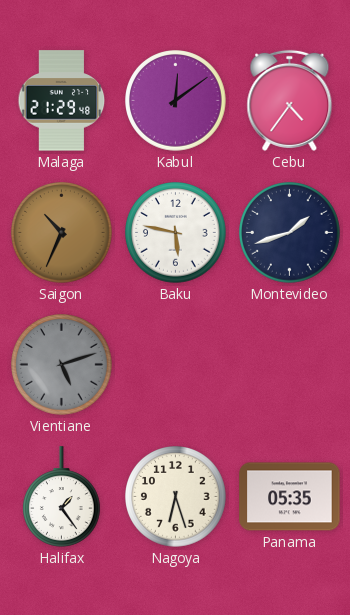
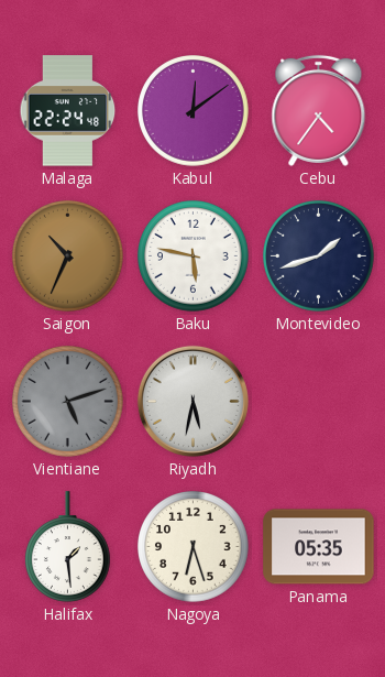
Malaga: 21:29 -> 22:24
Riyadh: none -> 5:32
Halifax: 1:24 -> 1:29
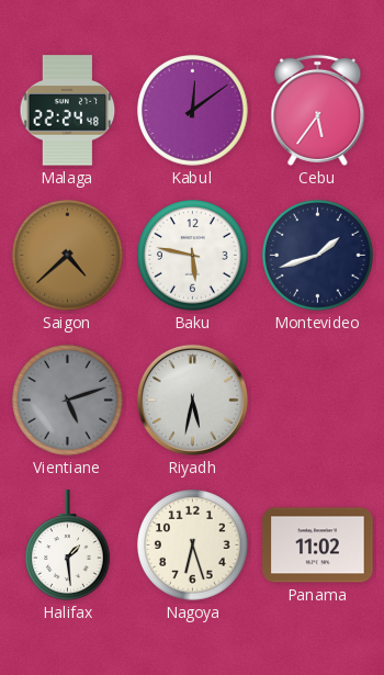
Cebu: 4:36 -> 5:36
Saigon: 10:34 -> 4:38
Panama: 05:35 -> 11:02
